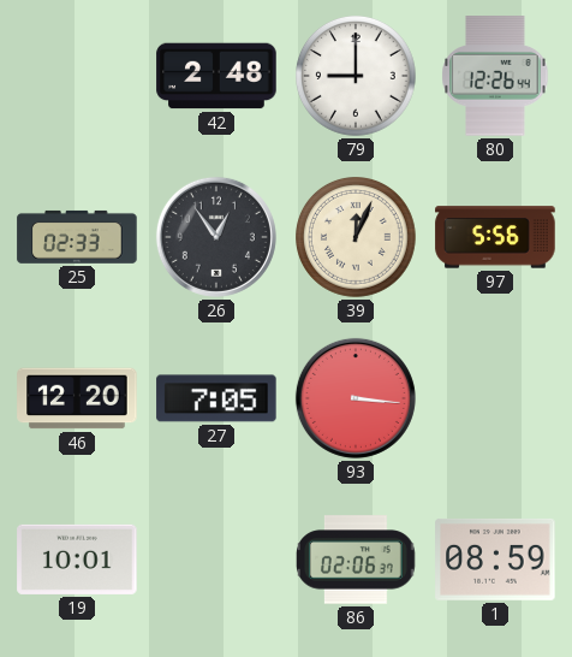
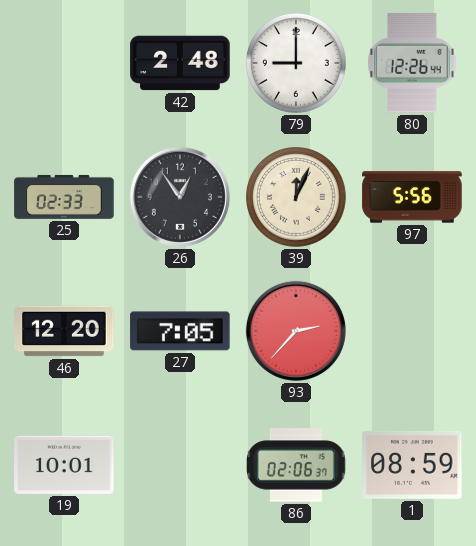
93: 3:16 -> 2:37
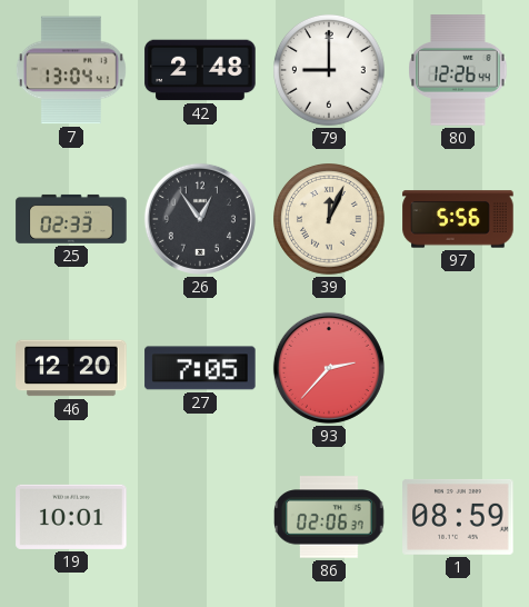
7: none -> 13:04
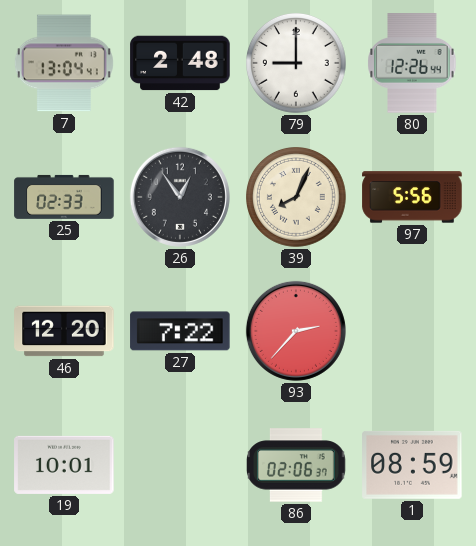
39: 12:04 -> 8:04
27: 7:05 -> 7:22
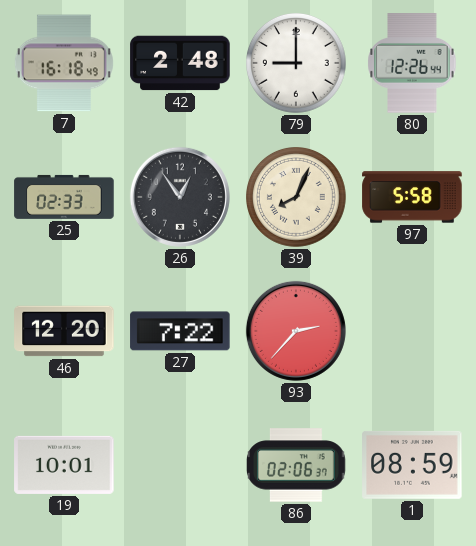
7: 13:04 -> 16:18
97: 5:56 -> 5:58
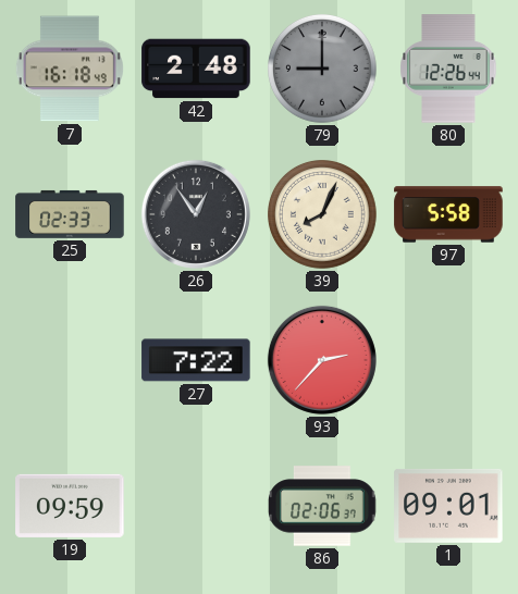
79 dial: white -> grey
46: 12:20 -> none
19: 10:01 -> 09:59
1: 08:59 -> 09:01
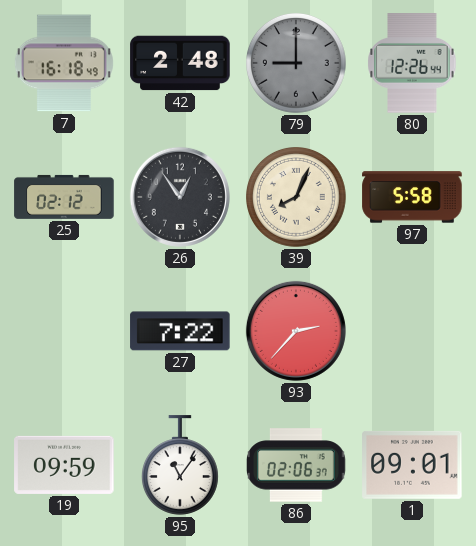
25: 02:33 -> 02:12
95: none -> 11:06
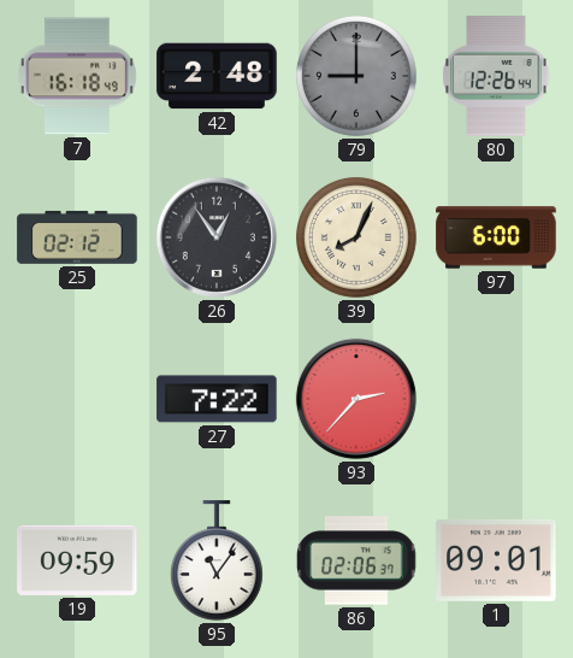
97: 5:58 -> 6:00
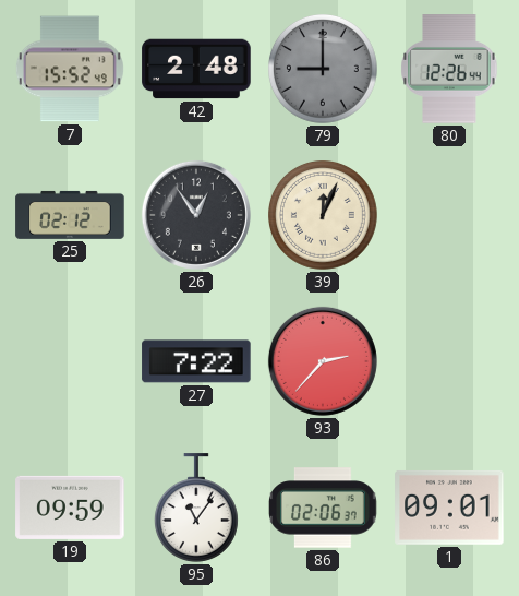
7: 16:18 -> 15:52
39: 8:04 -> 12:04
97: 6:00 -> none
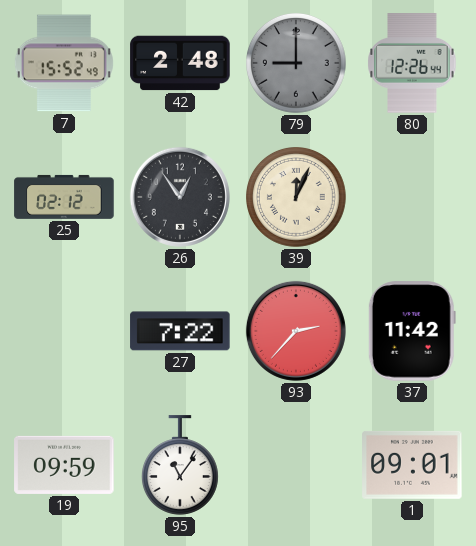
37: none -> 11:42
86: 02:06 -> none
